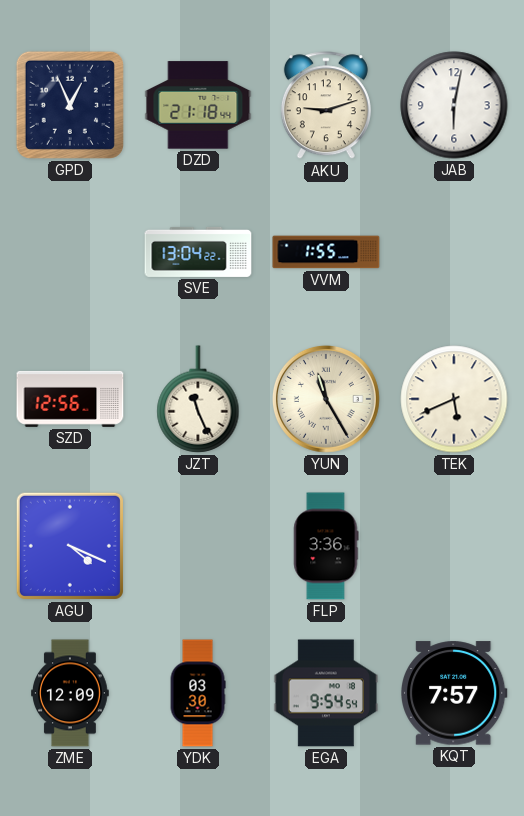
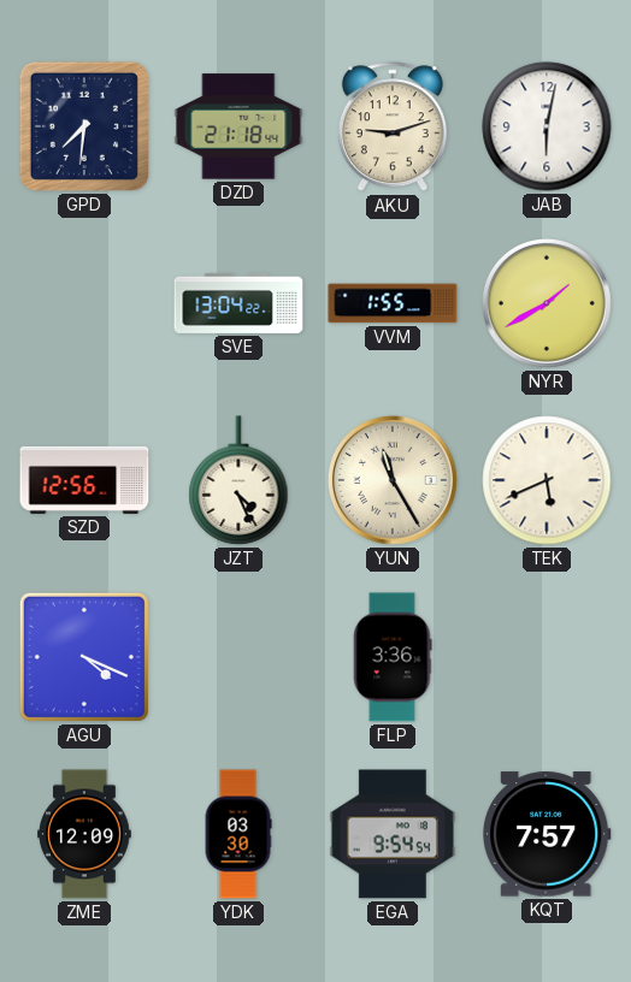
GPD: 12:56 -> 7:31
NYR: none -> 1:40
JZT: 11:26 -> 4:26
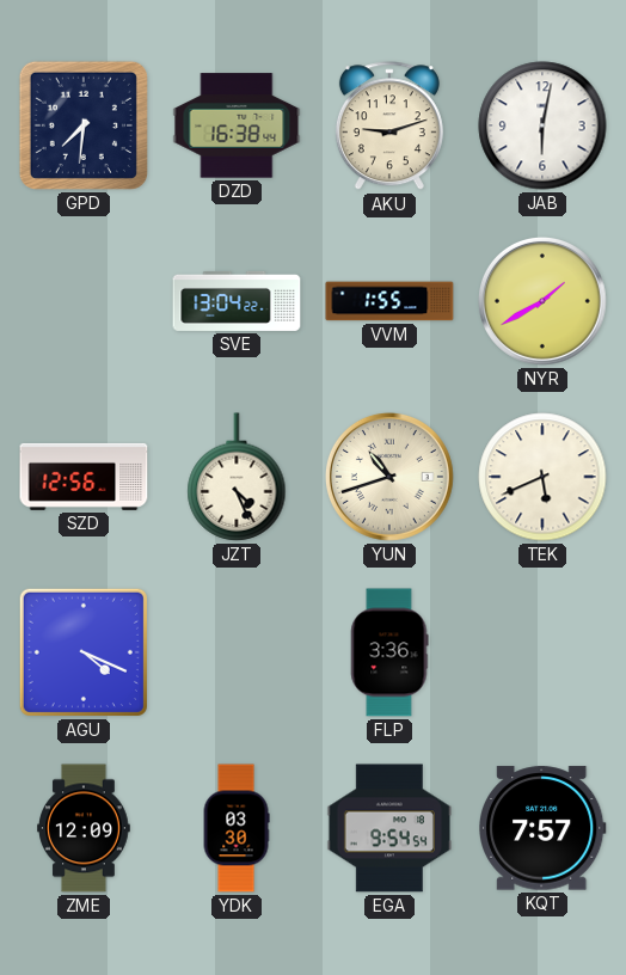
DZD: 21:18 -> 16:38
YUN: 11:25 -> 10:42
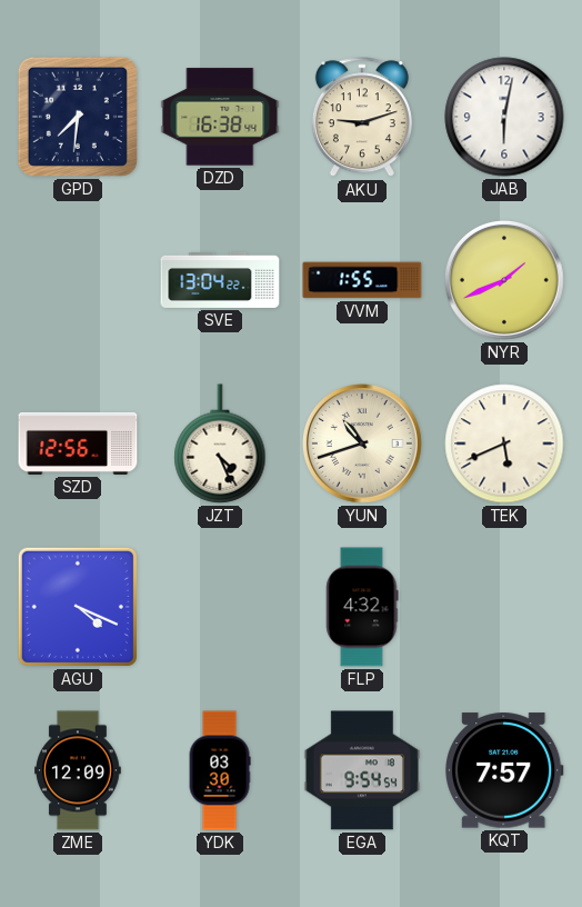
NYR: 1:40 -> 1:41
FLP: 3:36 -> 4:32
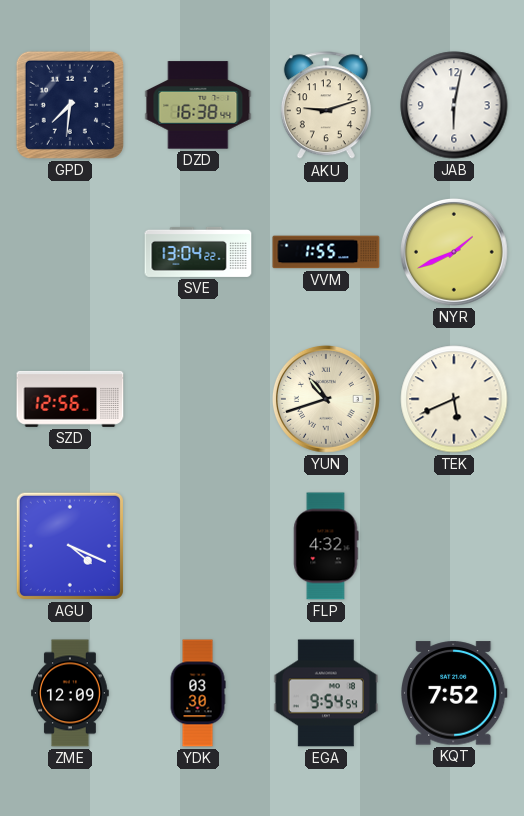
JZT: 4:26 -> none
KQT: 7:57 -> 7:52
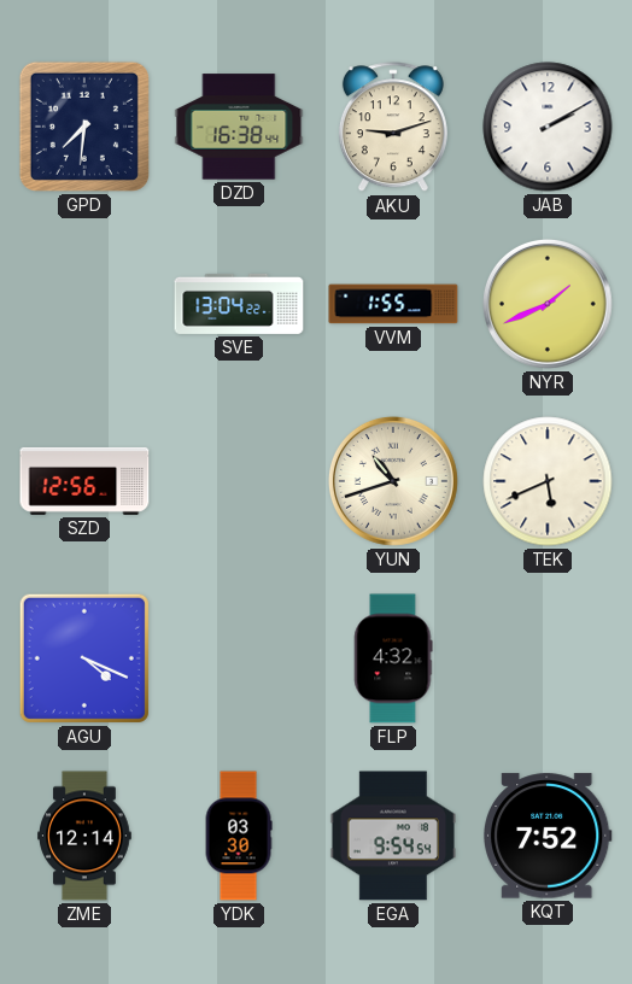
JAB: 6:02 -> 2:10
ZME: 12:09 -> 12:14
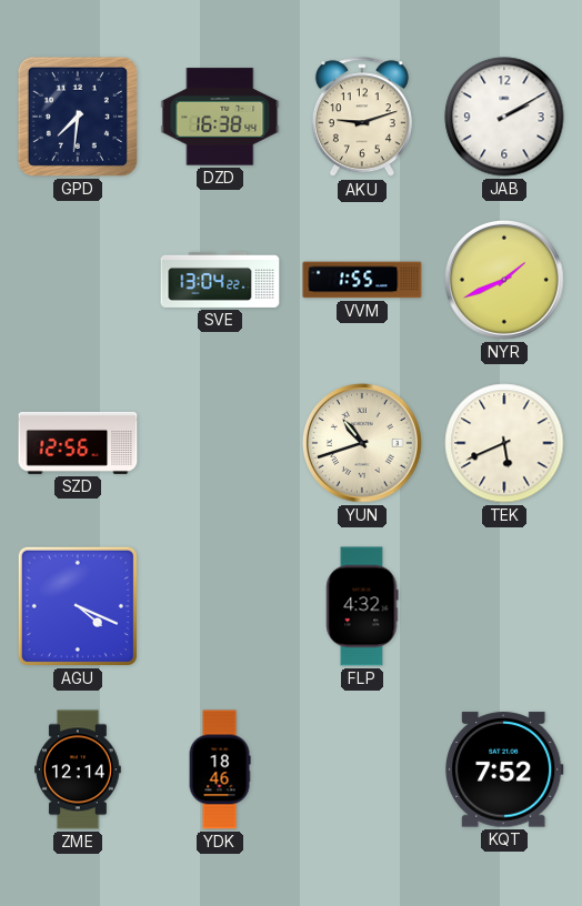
YDK: 03:30 -> 18:46
EGA: 9:54 -> none
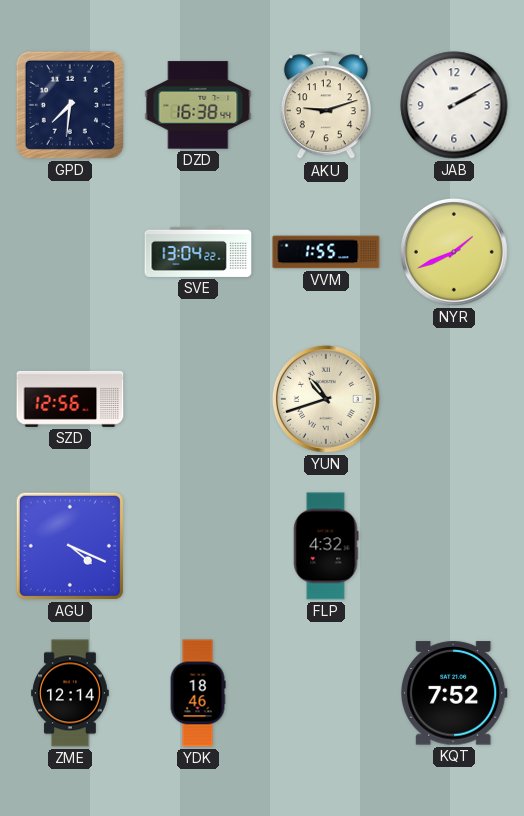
TEK: 5:41 -> none
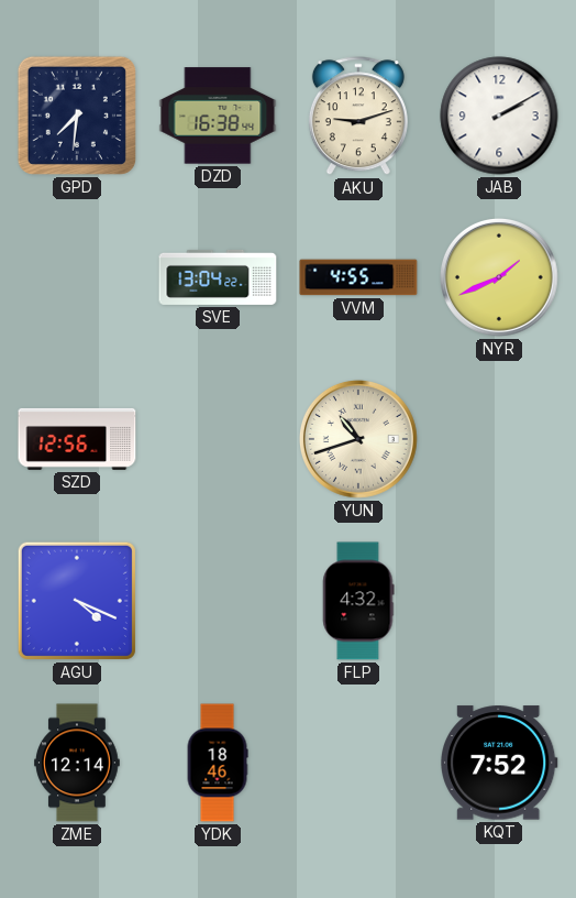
VVM: 1:55 -> 4:55
